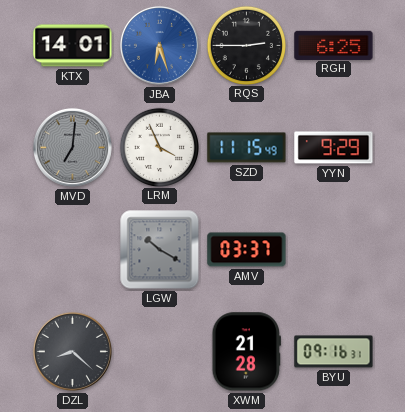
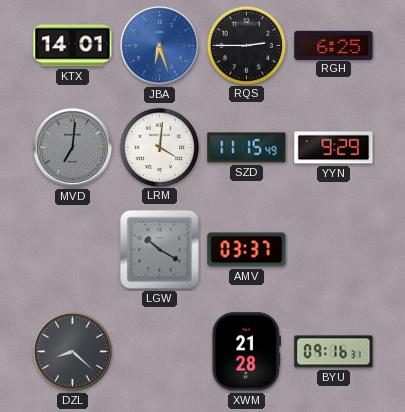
LRM: 3:56 -> 4:01
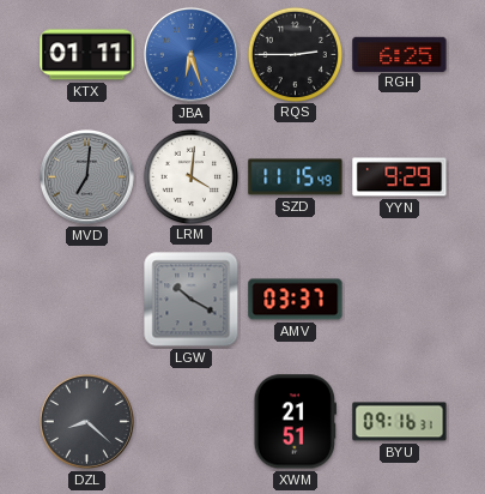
KTX: 14:01 -> 01:11
XWM: 21:28 -> 21:51
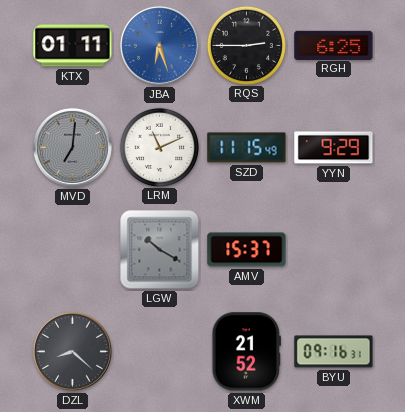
LRM: 4:01 -> 11:11
AMV: 03:37 -> 15:37
XWM: 21:51 -> 21:52
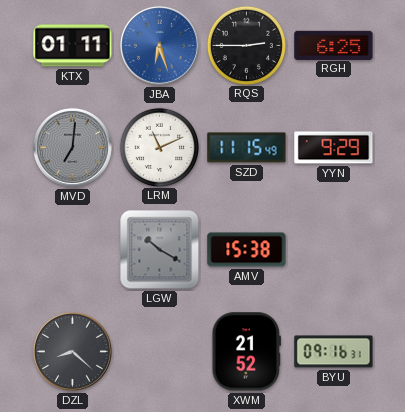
AMV: 15:37 -> 15:38
